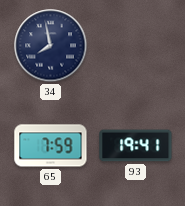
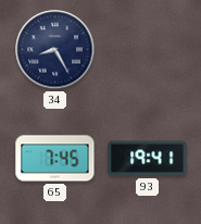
34: 7:58 -> 8:25
65: 7:59 -> 7:45
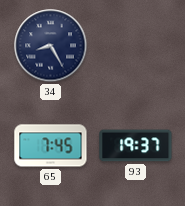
93: 19:41 -> 19:37
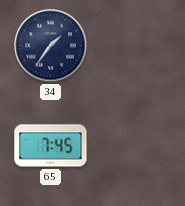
34: 8:25 -> 1:36
93: 19:37 -> none
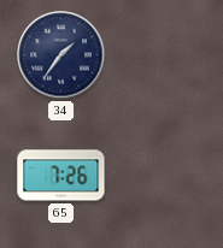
65: 7:45 -> 7:26
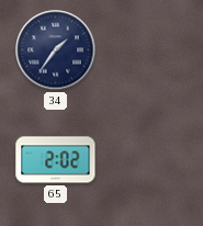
65: 7:26 -> 2:02
